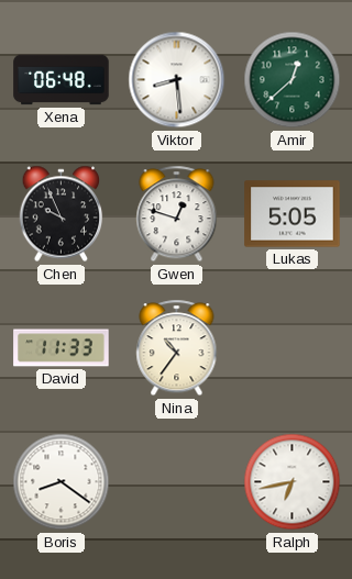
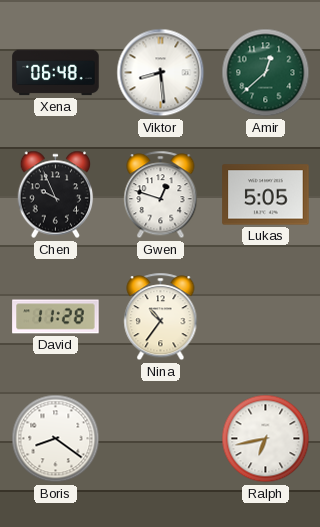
David: 11:33 -> 11:28
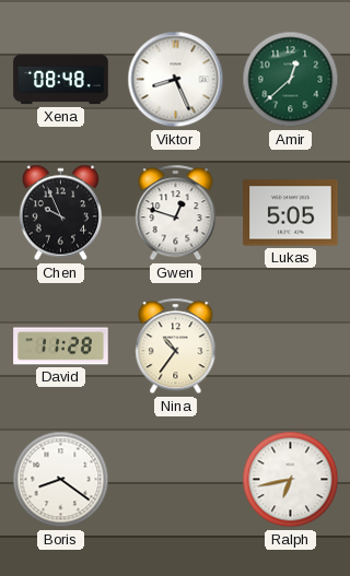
Xena: 06:48 -> 08:48
Viktor: 8:29 -> 8:26
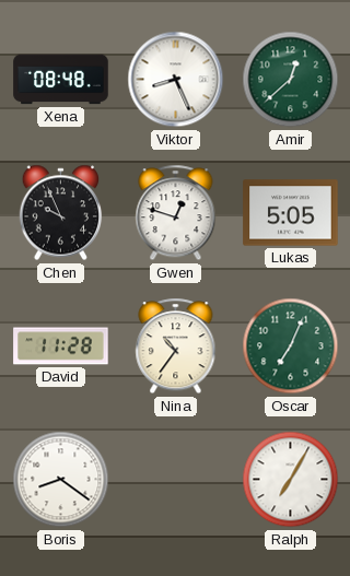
Oscar: none -> 7:04
Ralph: 6:43 -> 7:05
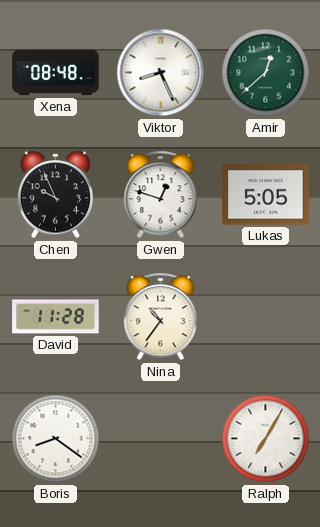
Oscar: 7:04 -> none
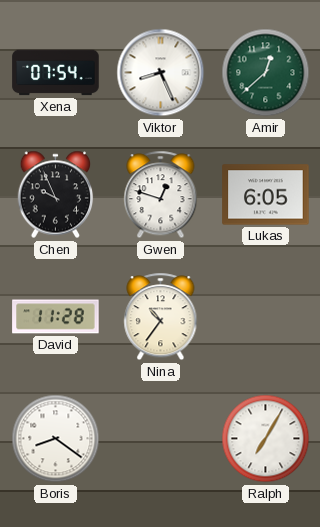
Xena: 08:48 -> 07:54
Lukas: 5:05 -> 6:05
